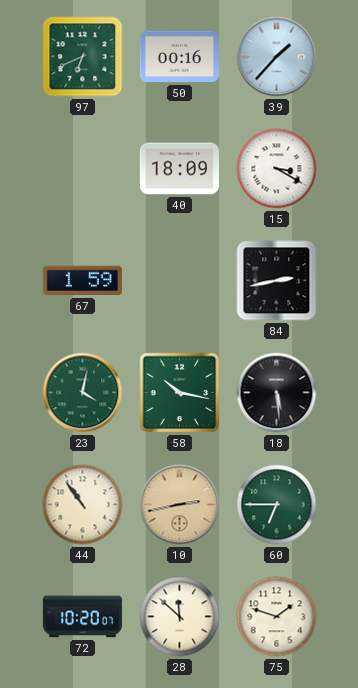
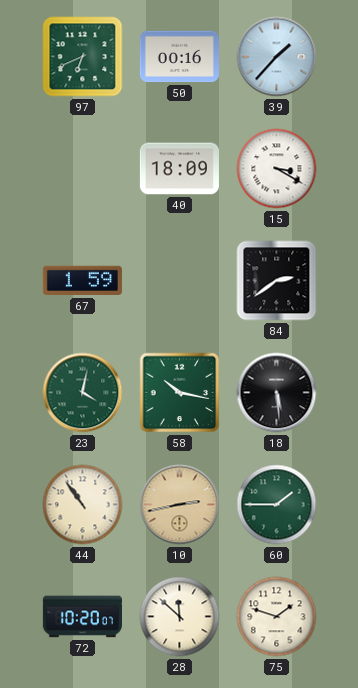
84: 2:43 -> 2:39
60: 6:45 -> 1:45
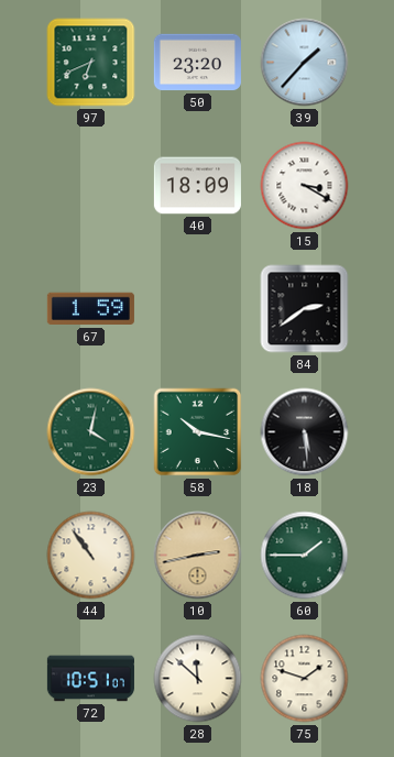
50: 00:16 -> 23:20
72: 10:20 -> 10:51
